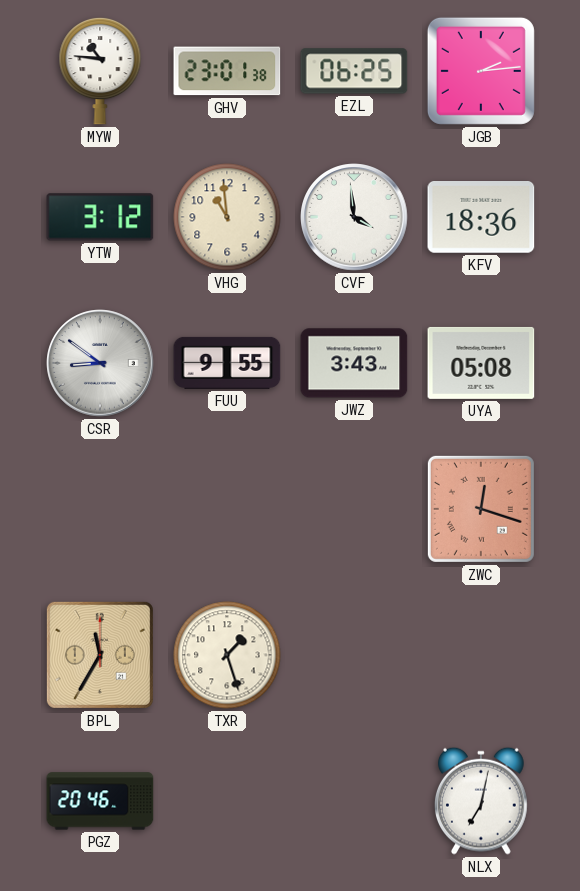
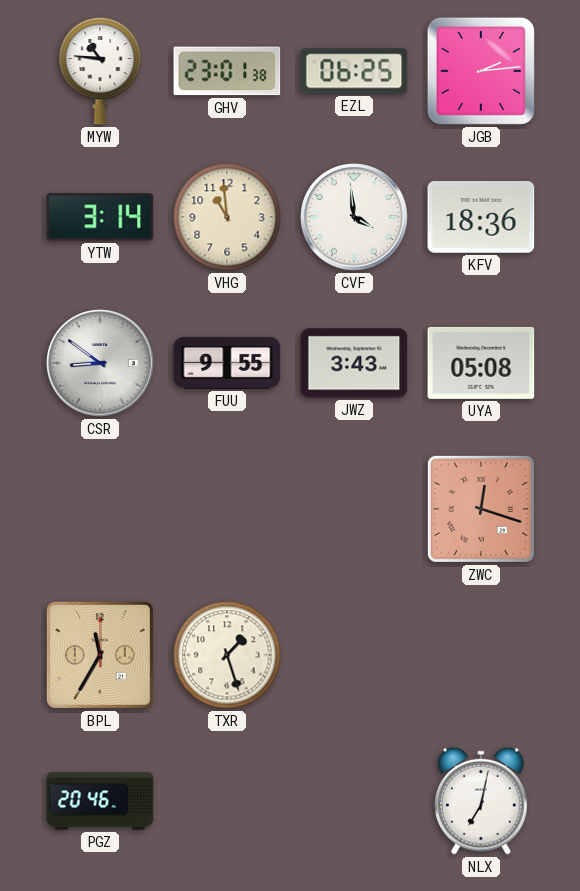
YTW: 3:12 -> 3:14
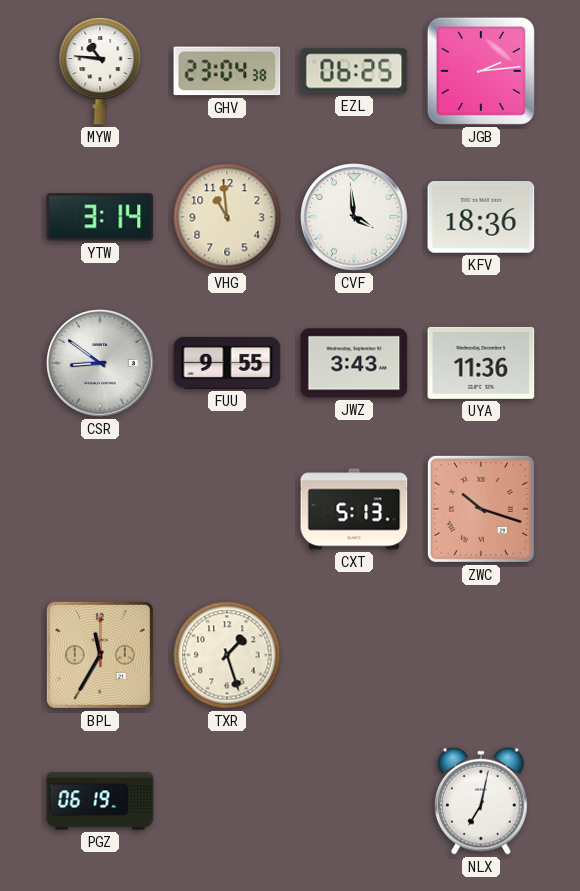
GHV: 23:01 -> 23:04
UYA: 05:08 -> 11:36
CXT: none -> 5:13
ZWC: 12:18 -> 10:18
PGZ: 20:46 -> 06:19
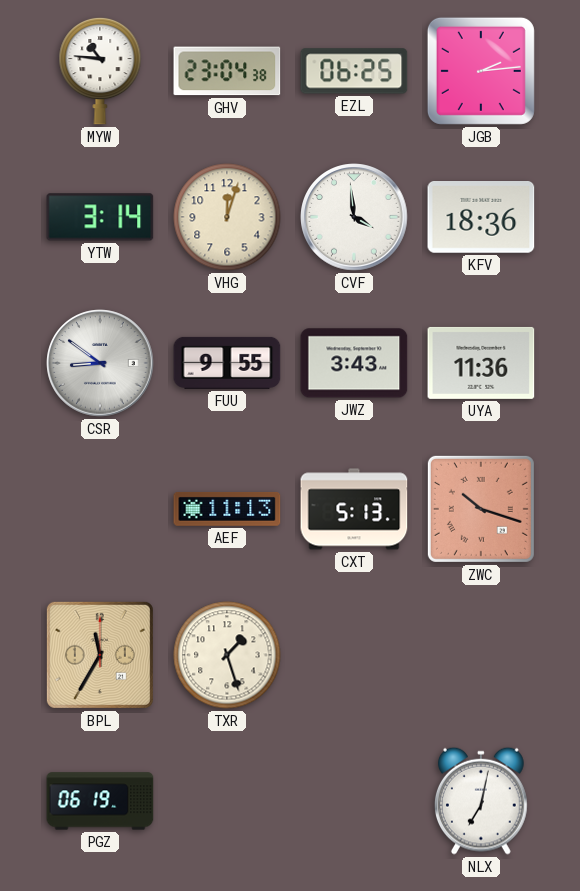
VHG: 10:59 -> 12:03
AEF: none -> 11:13
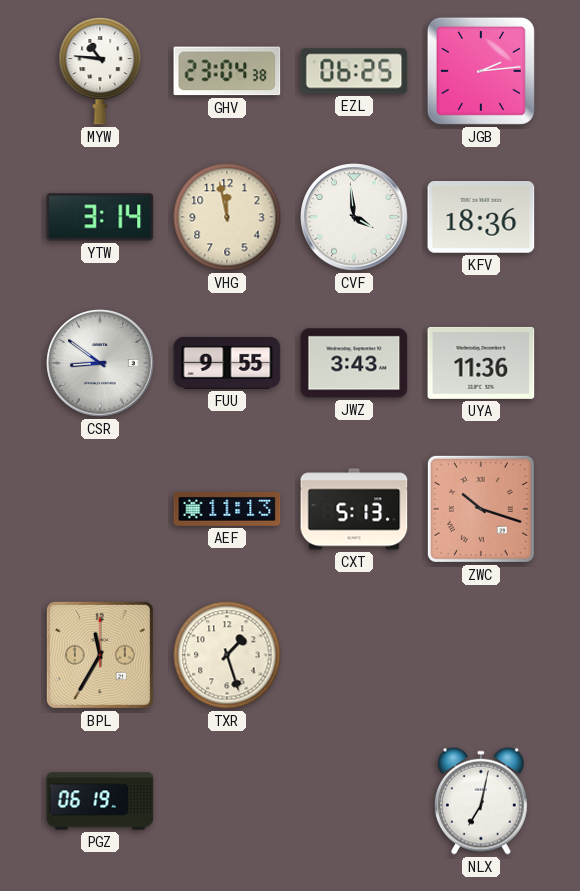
VHG: 12:03 -> 11:58
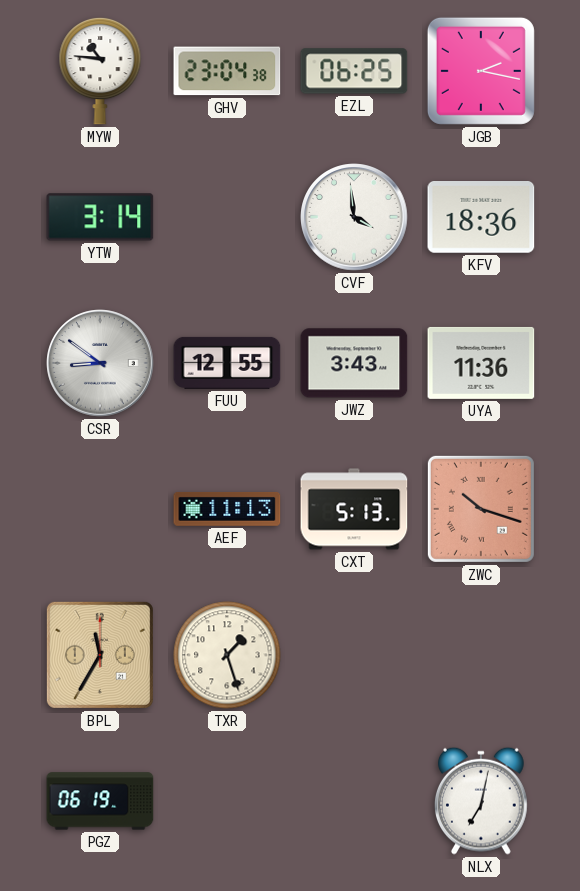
JGB: 2:14 -> 2:17
VHG: 11:58 -> none
FUU: 9:55 -> 12:55
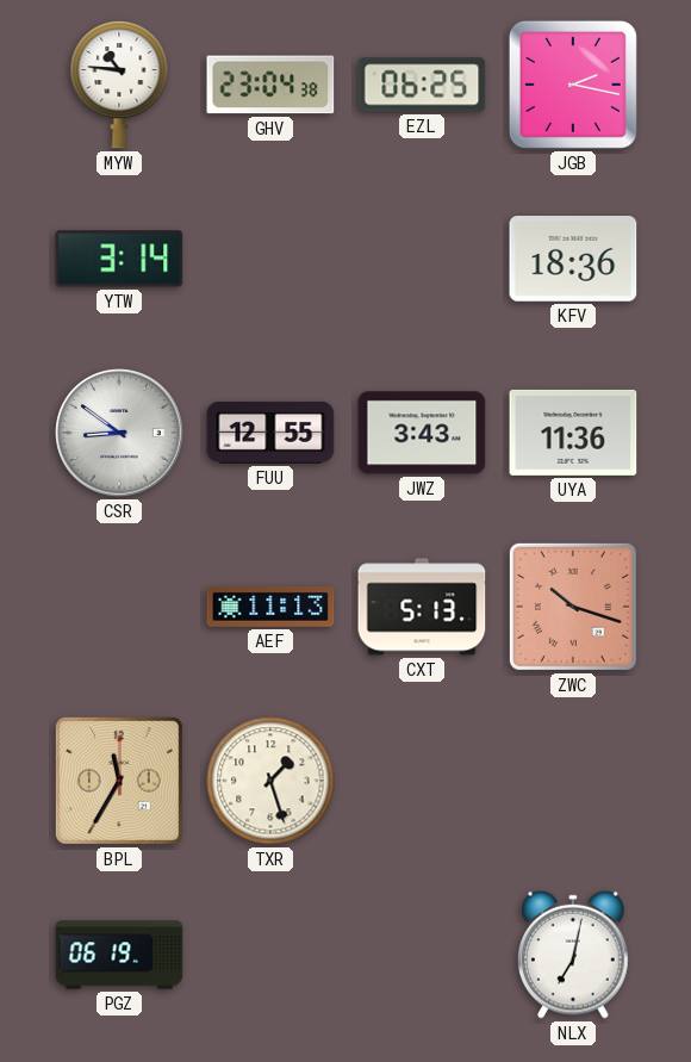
CVF: 3:59 -> none
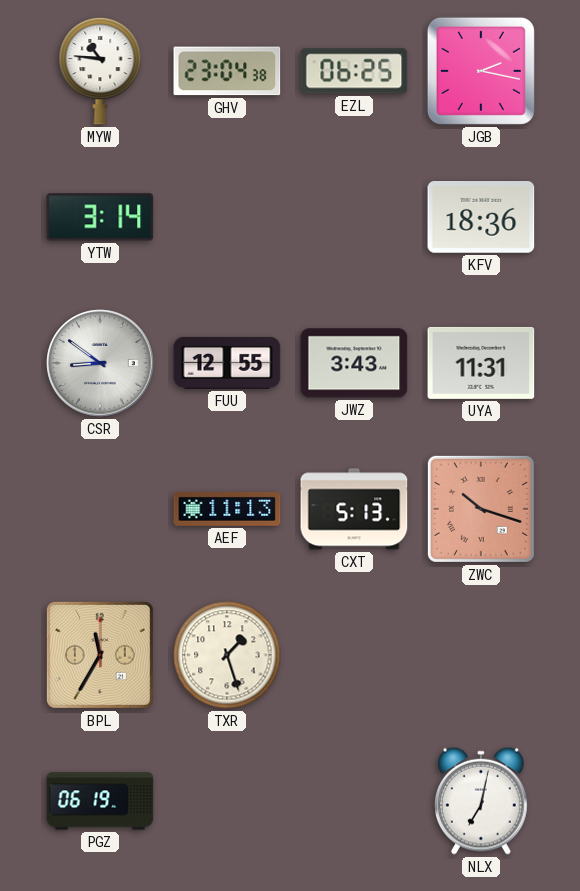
UYA: 11:36 -> 11:31
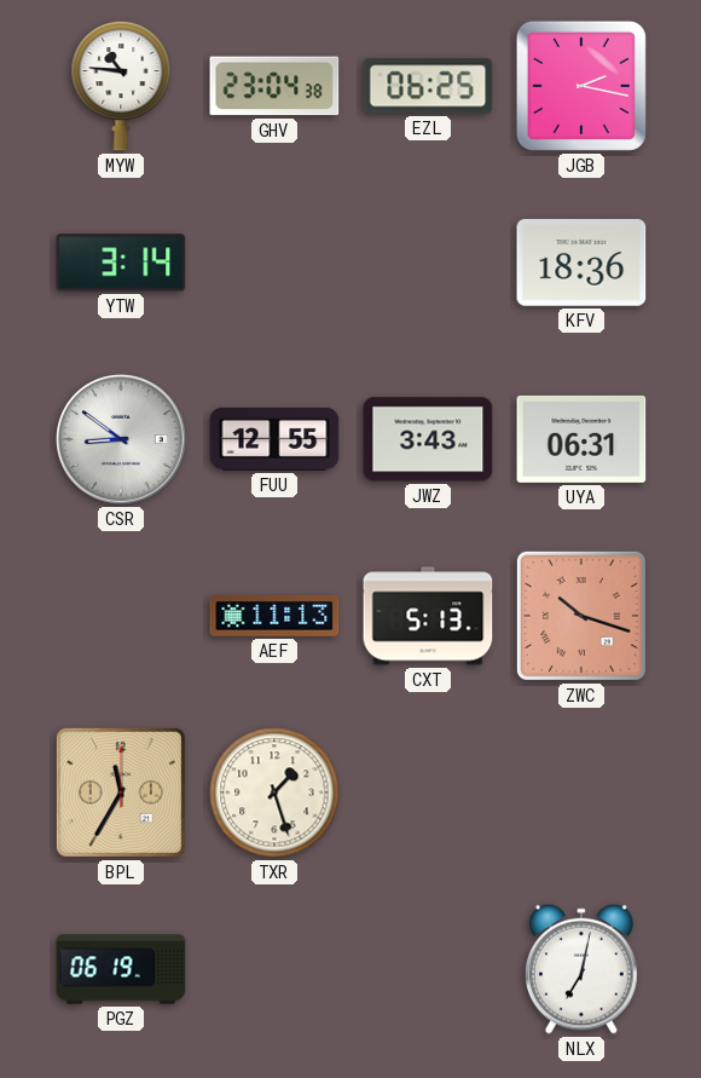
UYA: 11:31 -> 06:31
